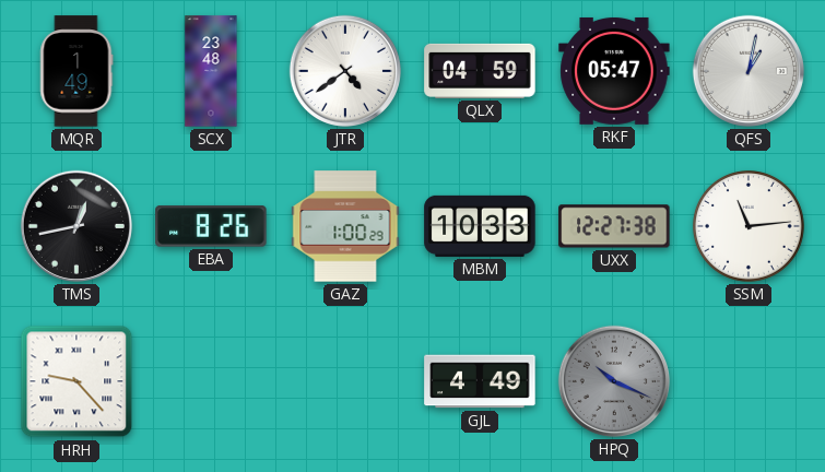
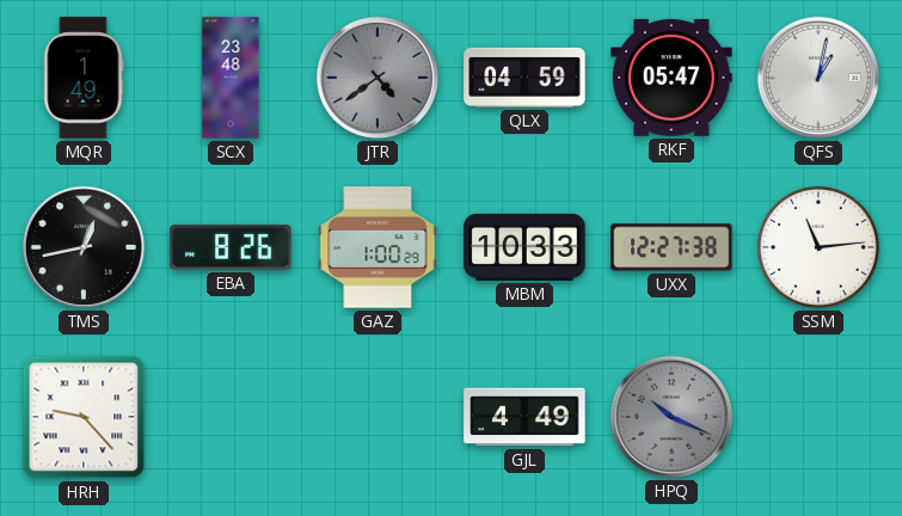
JTR dial: white -> grey
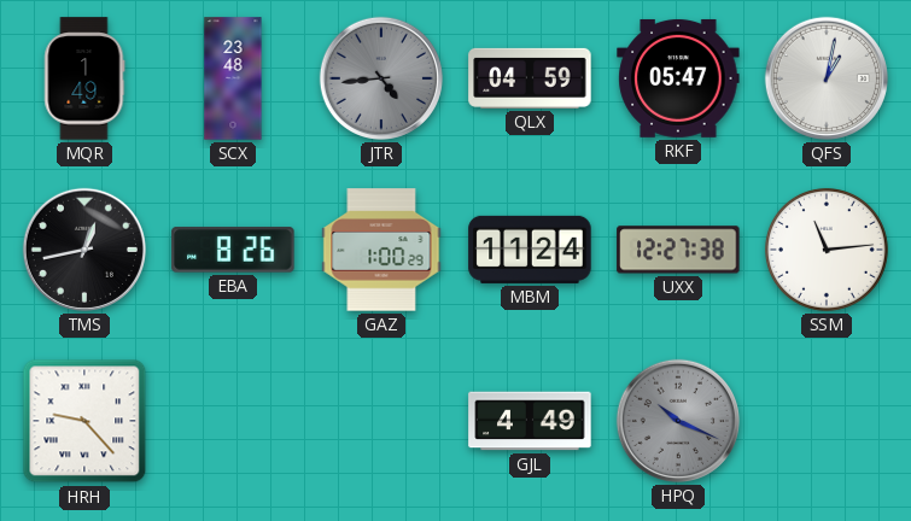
JTR: 4:39 -> 4:44
MBM: 10:33 -> 11:24
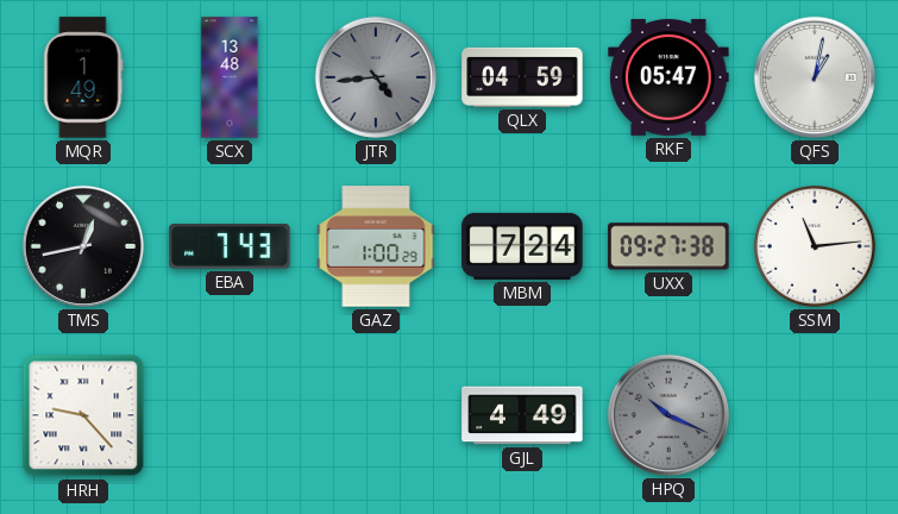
SCX: 23:48 -> 13:48
EBA: 8:26 -> 7:43
MBM: 11:24 -> 7:24
UXX: 12:27 -> 09:27
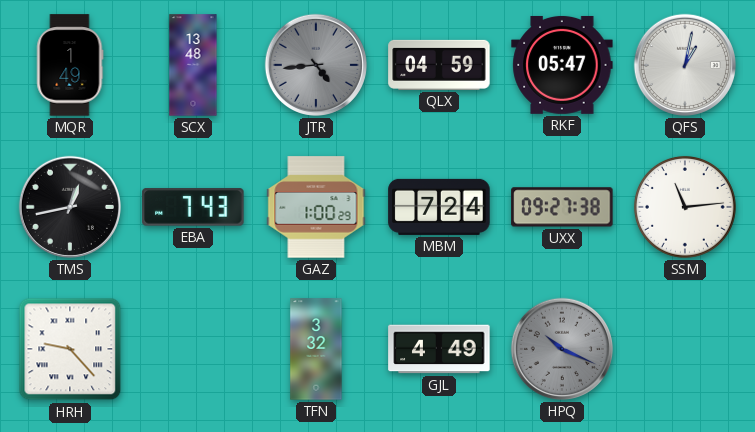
TFN: none -> 3:32
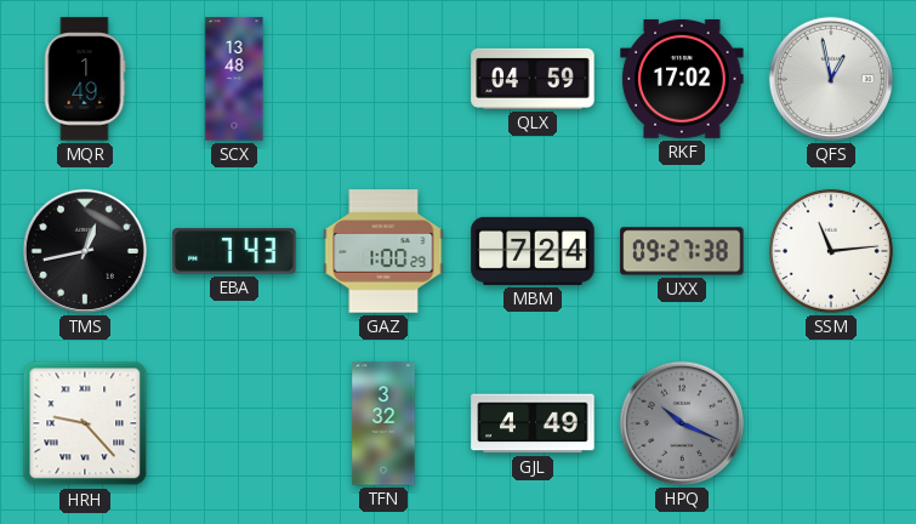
JTR: 4:44 -> none
RKF: 05:47 -> 17:02
QFS: 1:02 -> 12:58
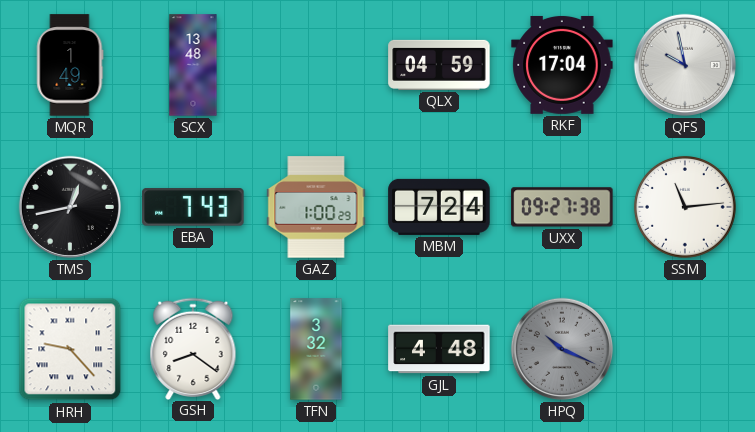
RKF: 17:02 -> 17:04
QFS: 12:58 -> 9:58
GSH: none -> 8:21
GJL: 4:49 -> 4:48
